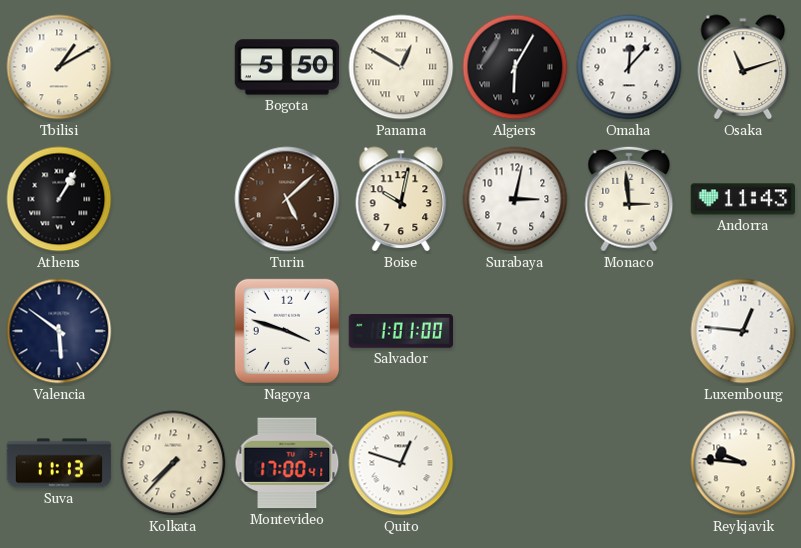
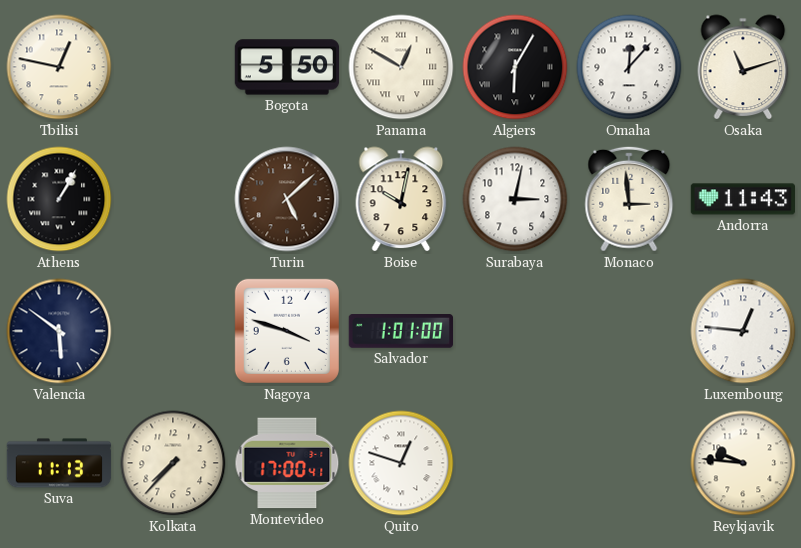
Tbilisi: 1:10 -> 12:47
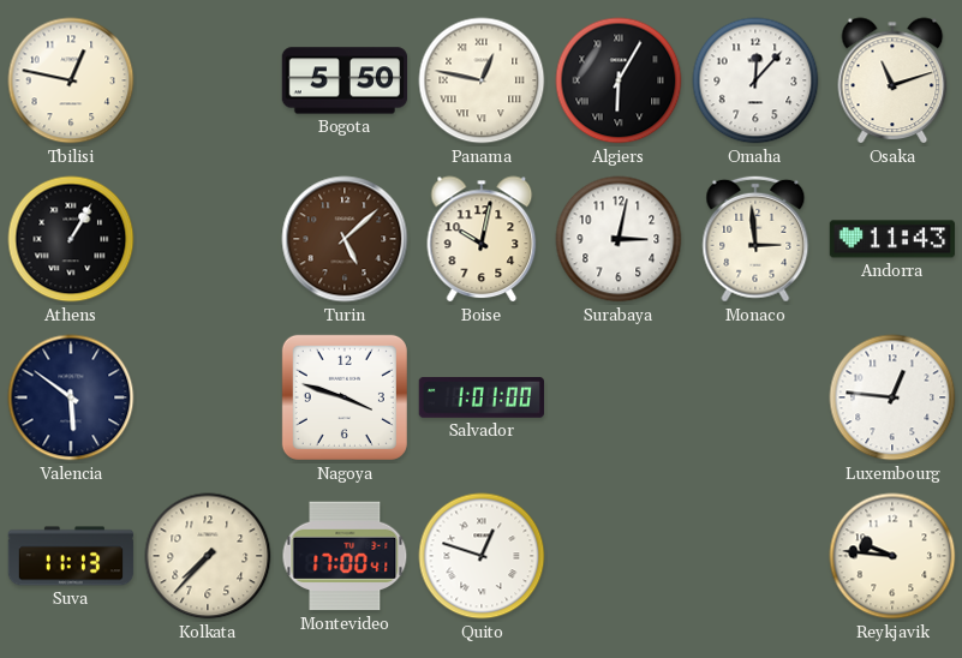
Panama: 12:50 -> 12:47
